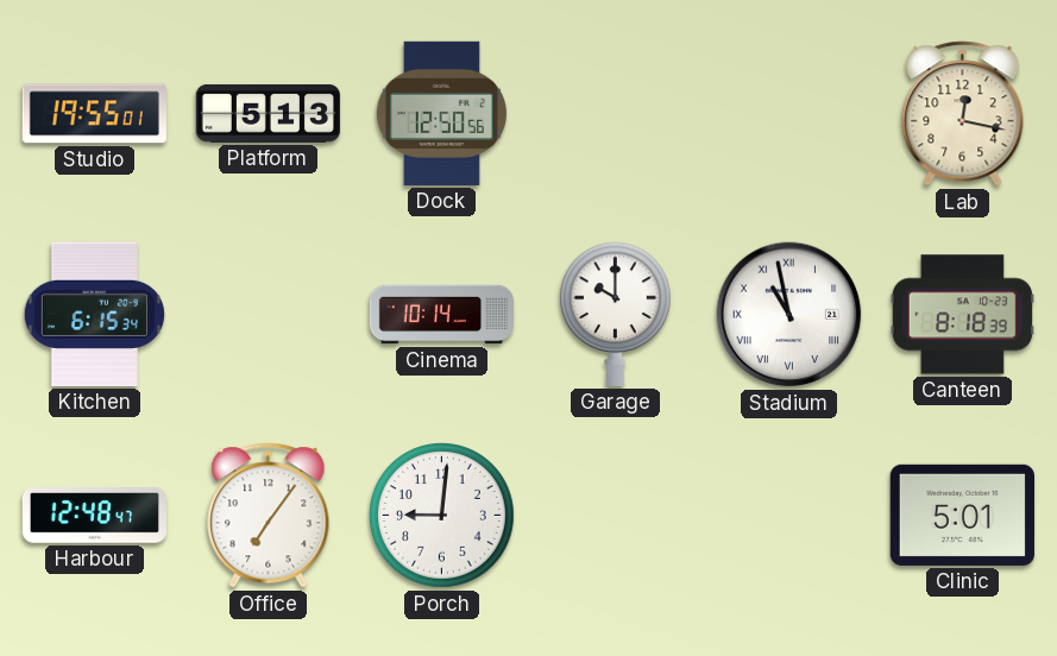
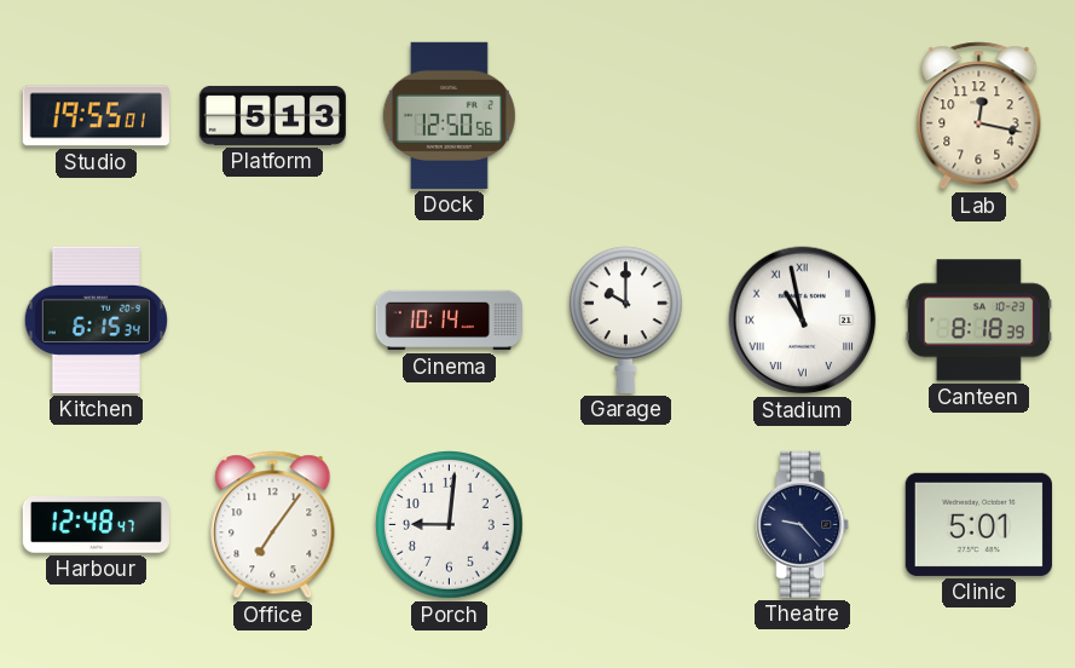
Theatre: none -> 9:23
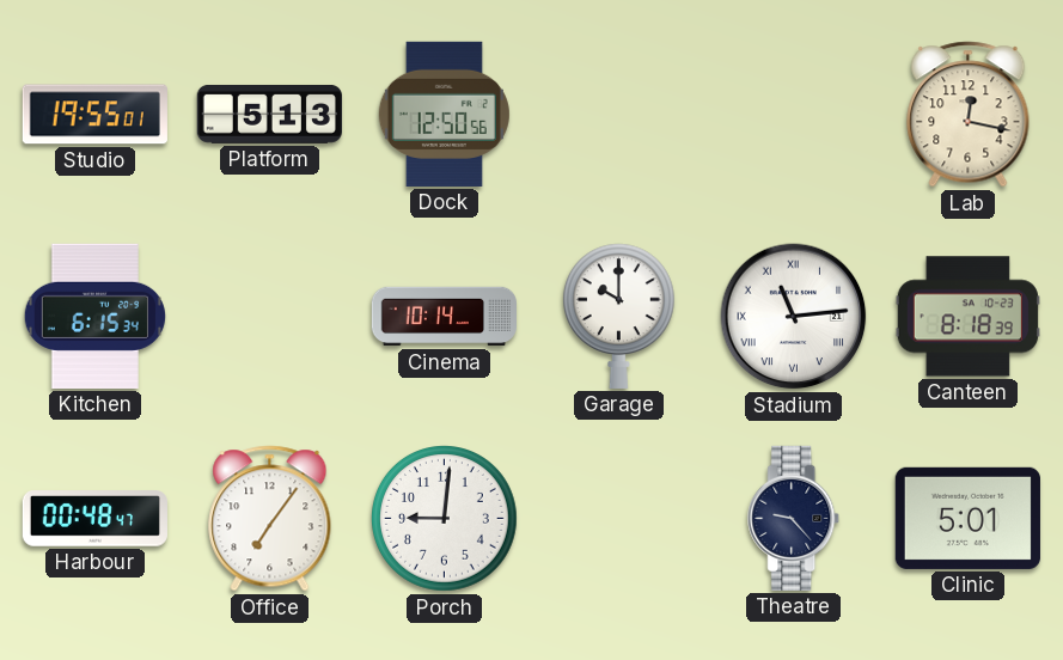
Stadium: 10:58 -> 11:14
Harbour: 12:48 -> 00:48
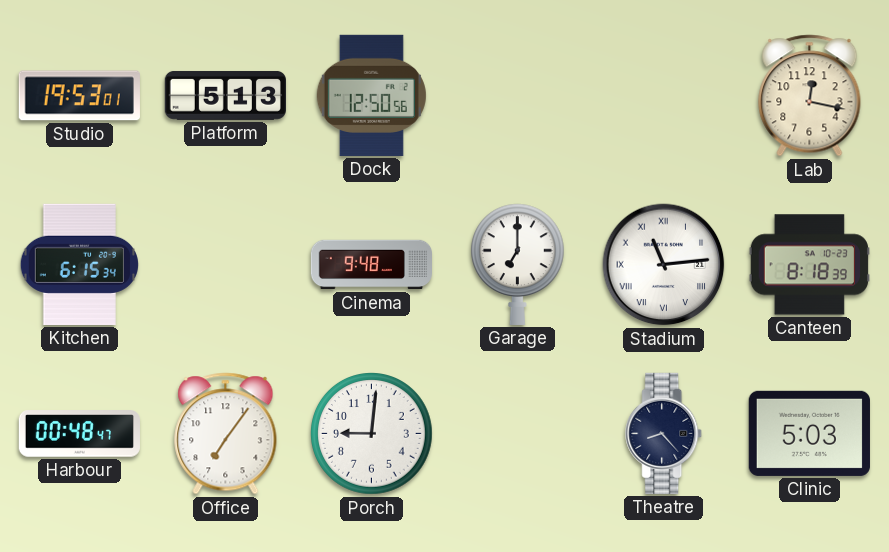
Studio: 19:55 -> 19:53
Cinema: 10:14 -> 9:48
Garage: 10:00 -> 7:00
Theatre: 9:23 -> 8:23
Clinic: 5:01 -> 5:03
